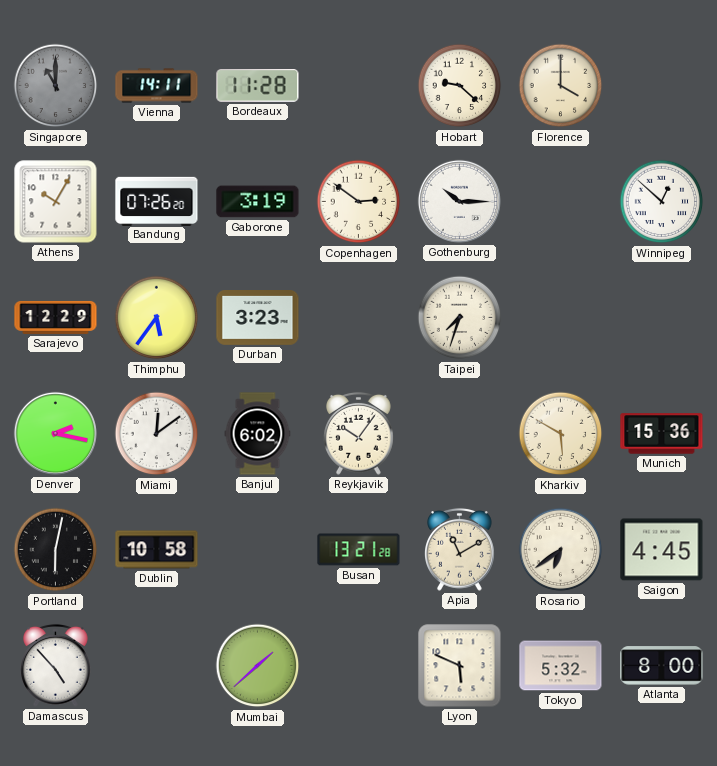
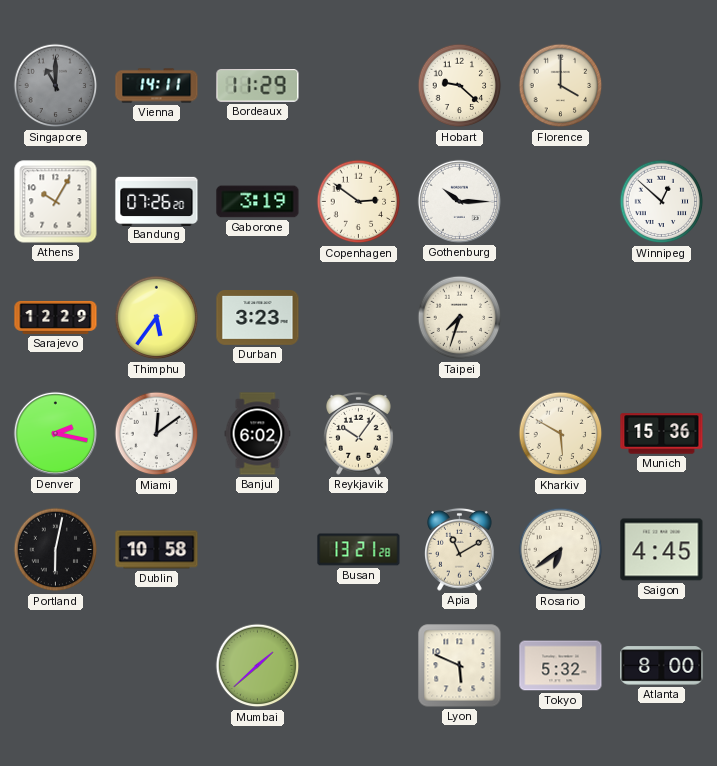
Bordeaux: 11:28 -> 11:29
Damascus: 4:53 -> none
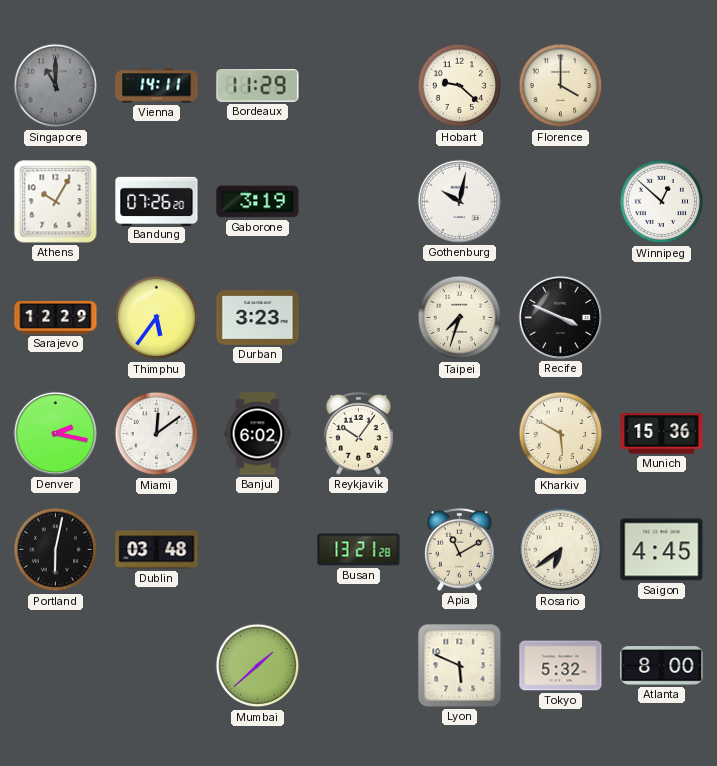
Copenhagen: 2:51 -> none
Gothenburg: 10:15 -> 10:02
Recife: none -> 3:49
Dublin: 10:58 -> 03:48
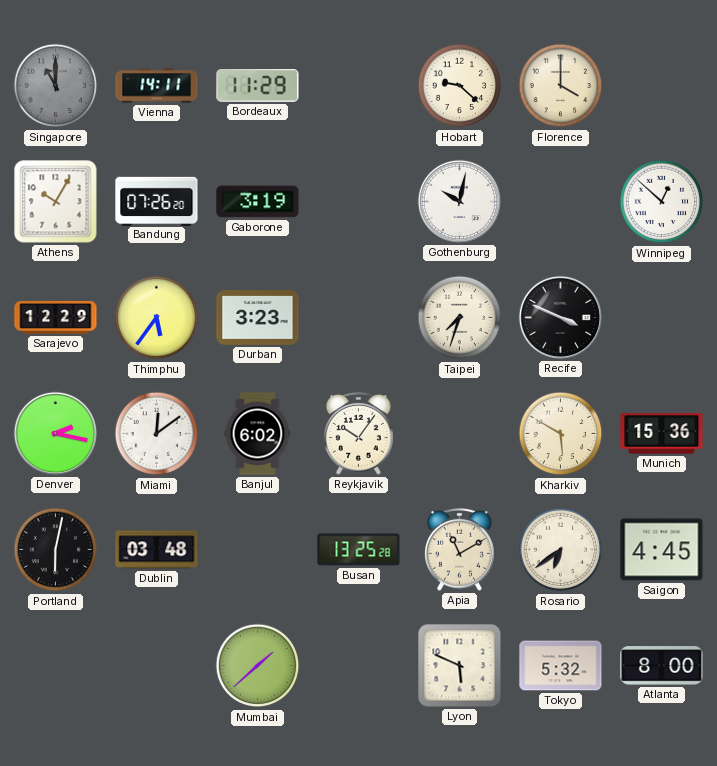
Busan: 13:21 -> 13:25
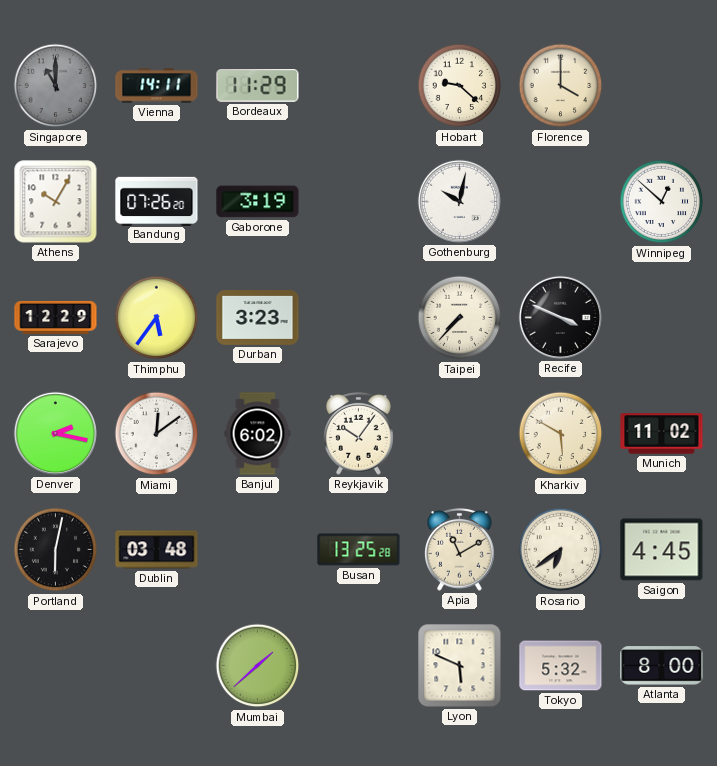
Taipei: 7:33 -> 7:37
Munich: 15:36 -> 11:02
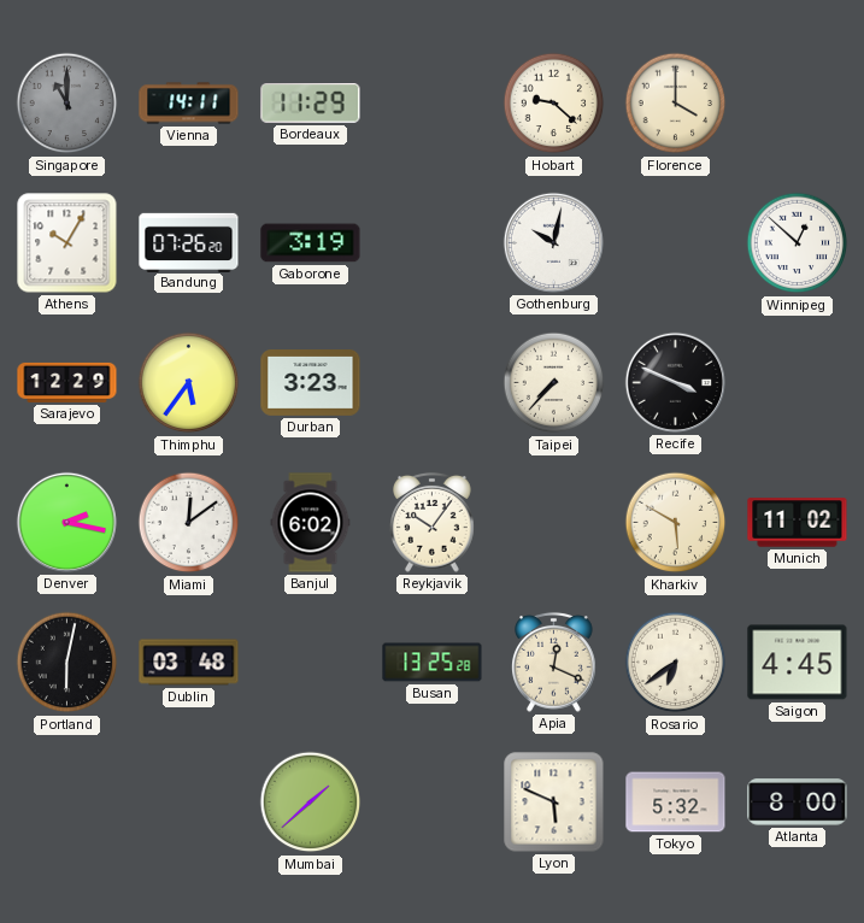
Apia: 11:10 -> 12:19
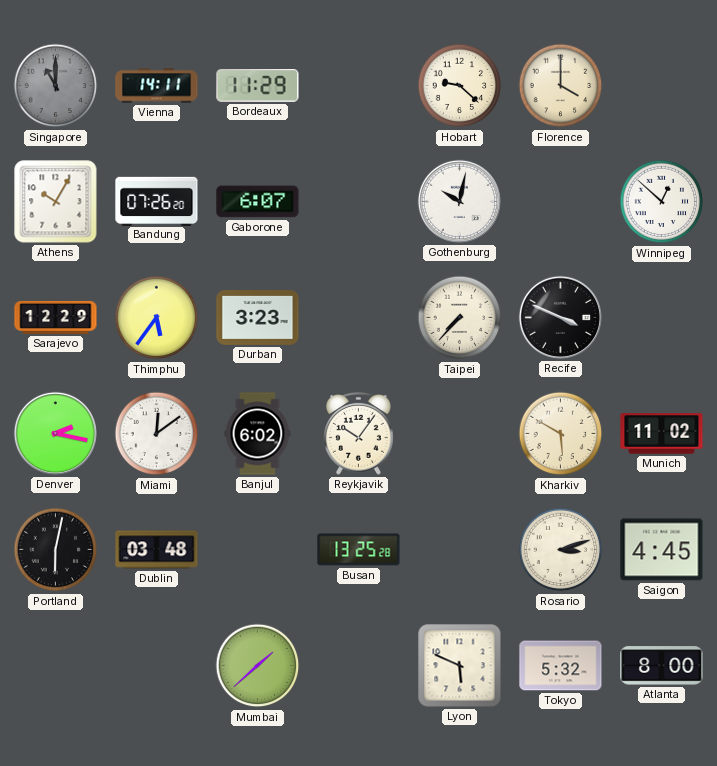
Gaborone: 3:19 -> 6:07
Apia: 12:19 -> none
Rosario: 6:39 -> 3:12
